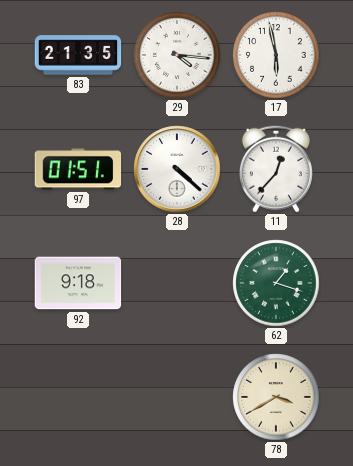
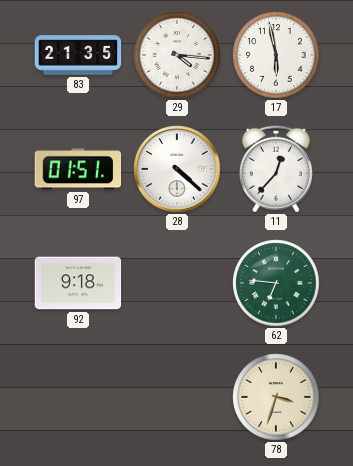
62: 1:18 -> 6:46
78: 3:40 -> 3:33
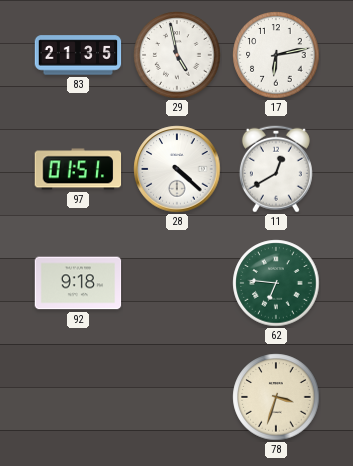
29: 4:16 -> 4:58
17: 5:58 -> 6:13
11: 12:37 -> 12:40
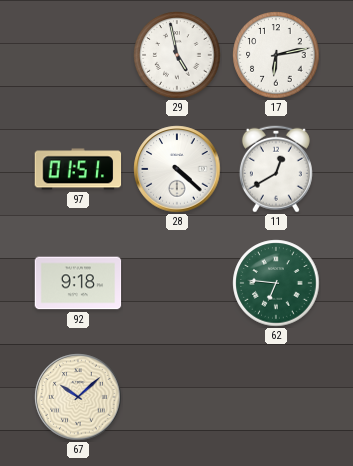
83: 21:35 -> none
67: none -> 10:08
78: 3:33 -> none
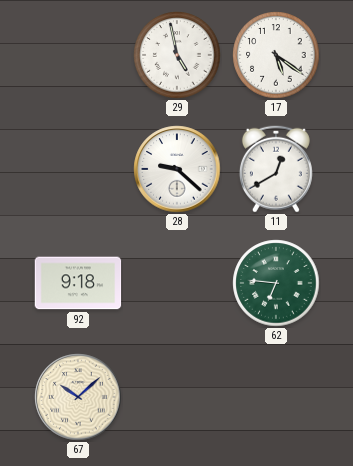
17: 6:13 -> 5:21
97: 01:51 -> none
28: 4:22 -> 9:22
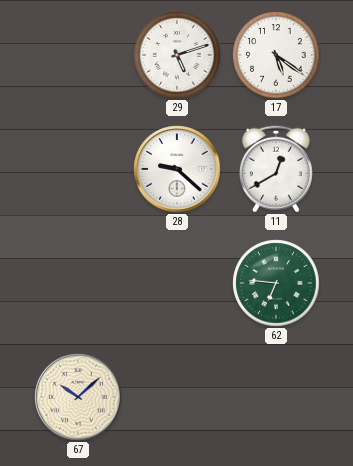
29: 4:58 -> 5:12
92: 9:18 -> none
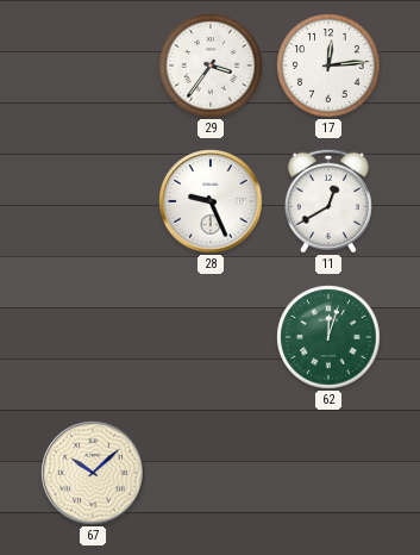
29: 5:12 -> 3:36
17: 5:21 -> 12:14
28: 9:22 -> 9:26
62: 6:46 -> 12:03
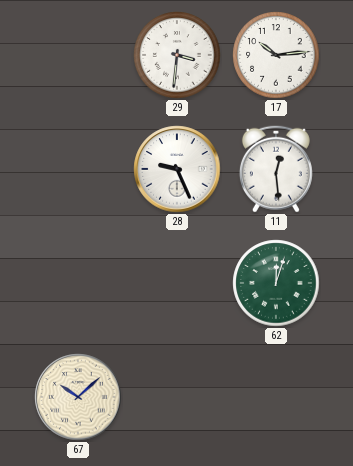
29: 3:36 -> 3:31
17: 12:14 -> 10:14
11: 12:40 -> 12:29
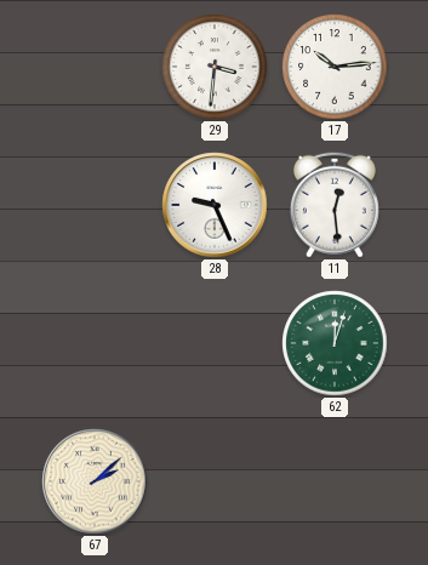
67: 10:08 -> 2:08
